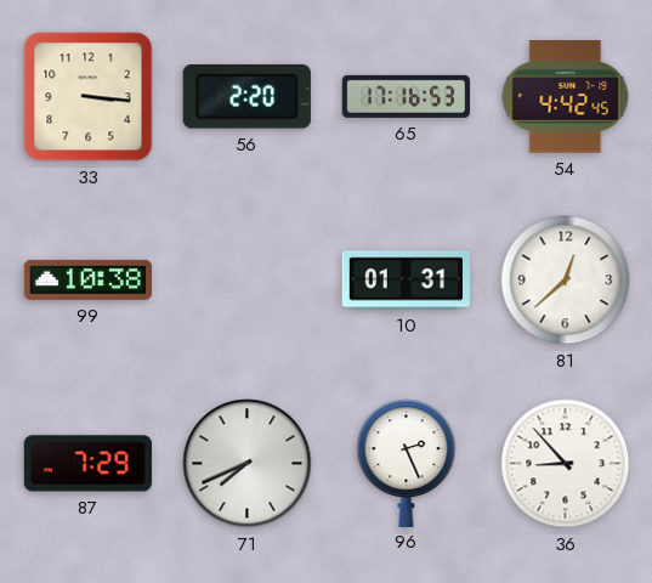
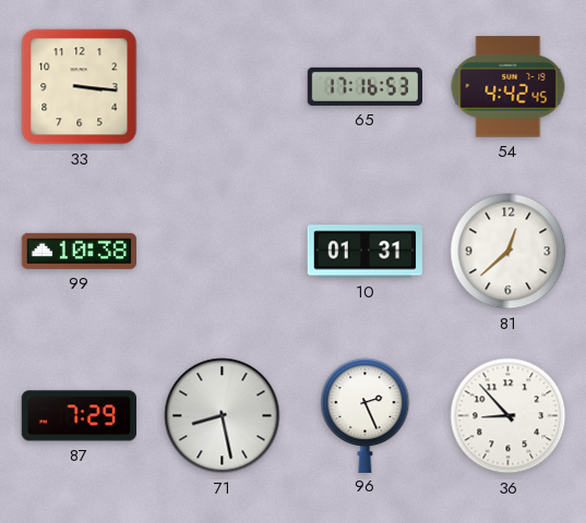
56: 2:20 -> none
71: 7:41 -> 8:28
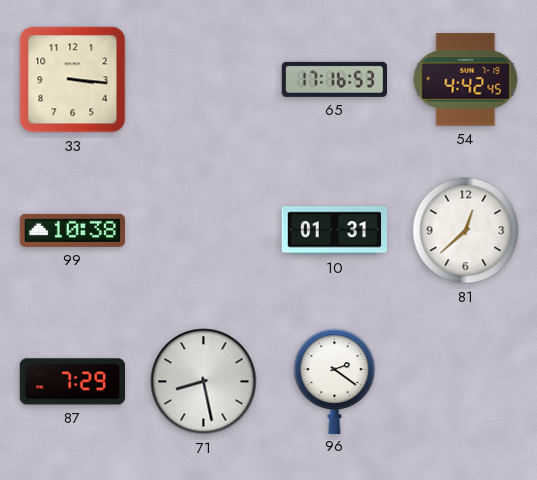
96: 2:26 -> 2:21
36: 8:53 -> none
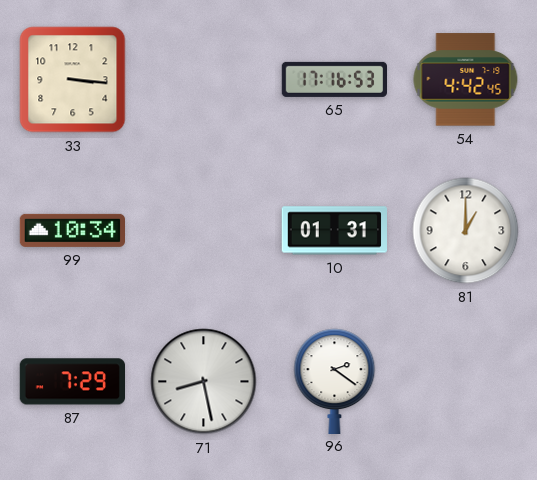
99: 10:38 -> 10:34
81: 12:38 -> 1:00
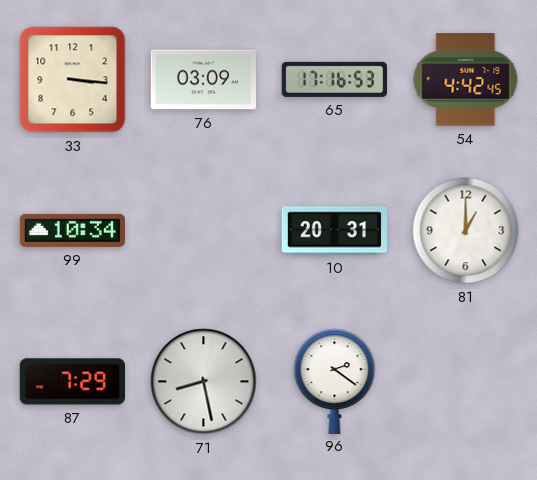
76: none -> 03:09
10: 01:31 -> 20:31
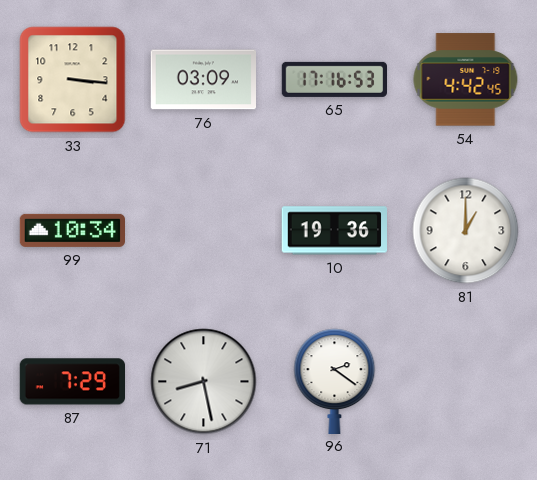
10: 20:31 -> 19:36
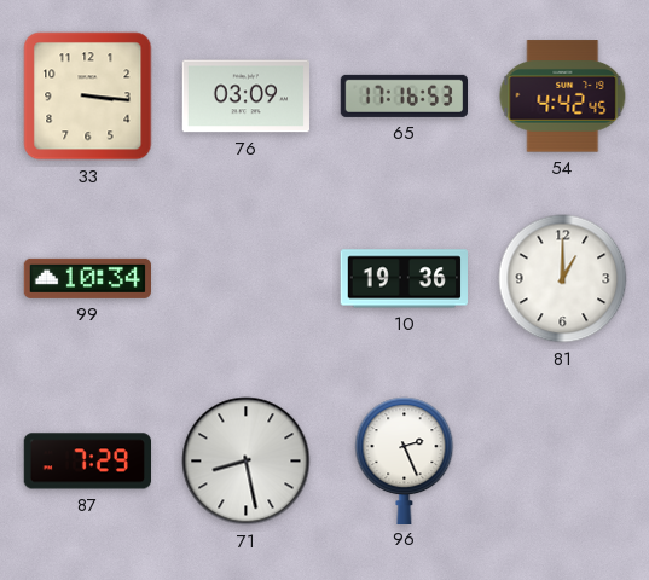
96: 2:21 -> 2:26
